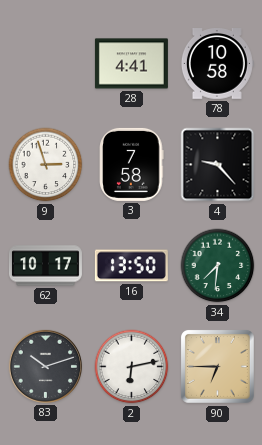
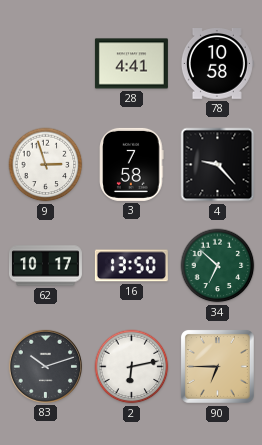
34: 7:31 -> 6:52
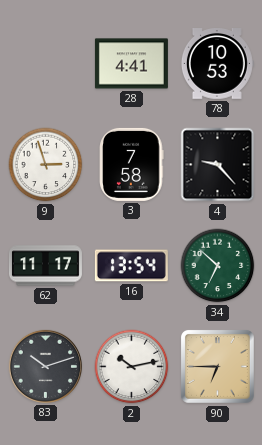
78: 10:58 -> 10:53
62: 10:17 -> 11:17
16: 13:50 -> 13:54
2: 6:13 -> 10:13
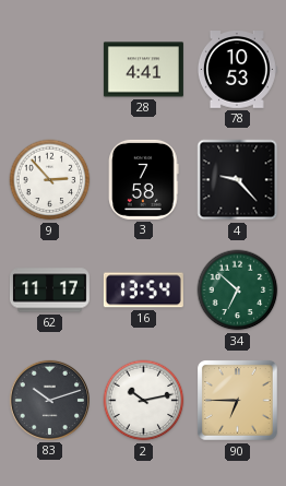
9: 2:57 -> 2:53
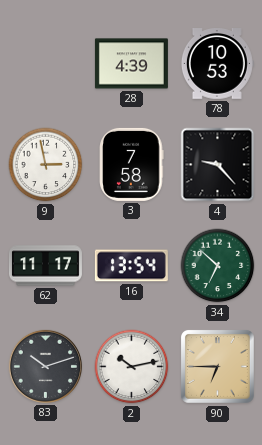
28: 4:41 -> 4:39
9: 2:53 -> 2:58
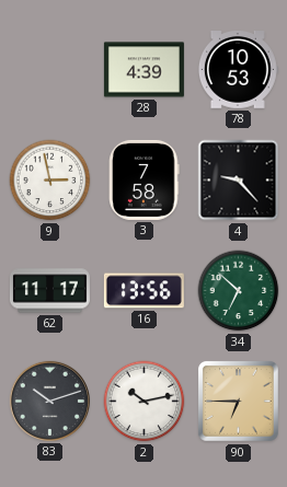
16: 13:54 -> 13:56
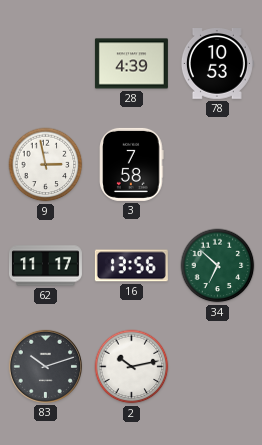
4: 9:23 -> none
90: 6:45 -> none
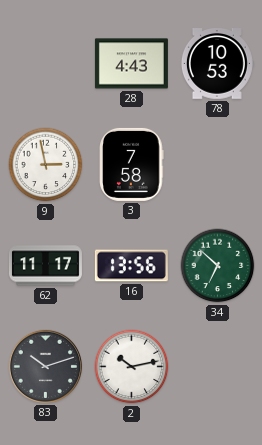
28: 4:39 -> 4:43
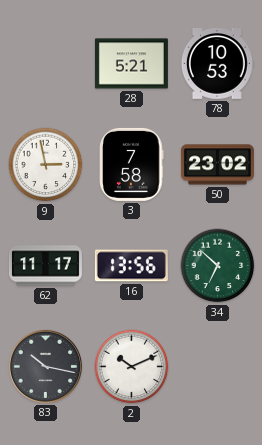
28: 4:43 -> 5:21
50: none -> 23:02
83: 10:12 -> 10:17
2: 10:13 -> 10:11
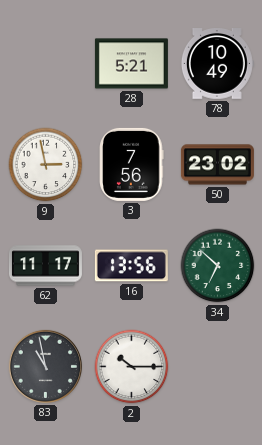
78: 10:53 -> 10:49
3: 7:58 -> 7:56
83: 10:17 -> 10:58
2: 10:11 -> 10:15
